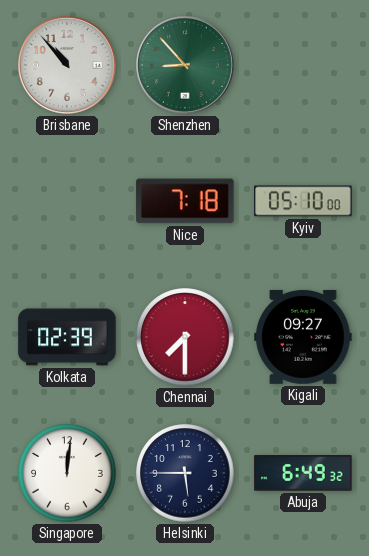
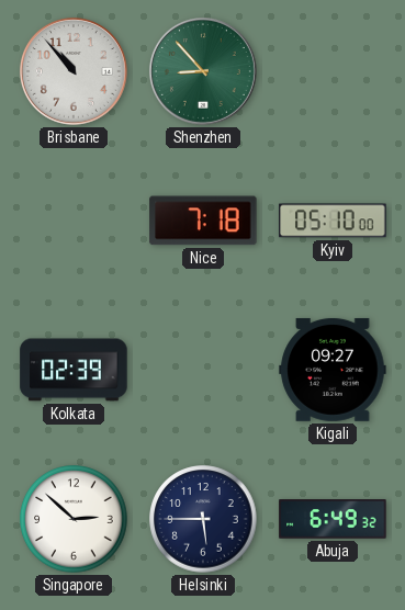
Chennai: 7:30 -> none
Singapore: 12:01 -> 2:52
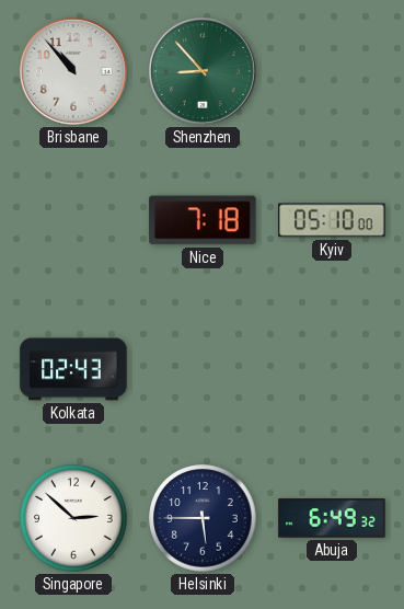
Kolkata: 02:39 -> 02:43
Kigali: 09:27 -> none
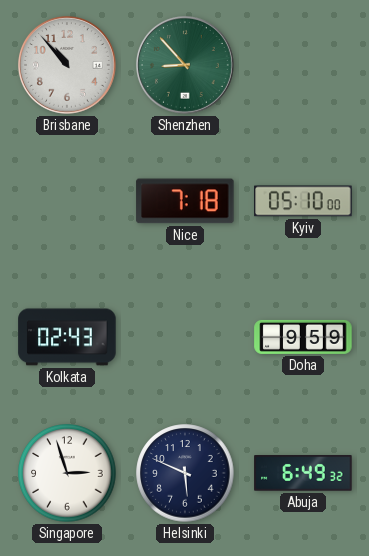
Doha: none -> 9:59
Singapore: 2:52 -> 2:57
Helsinki: 5:45 -> 5:49
